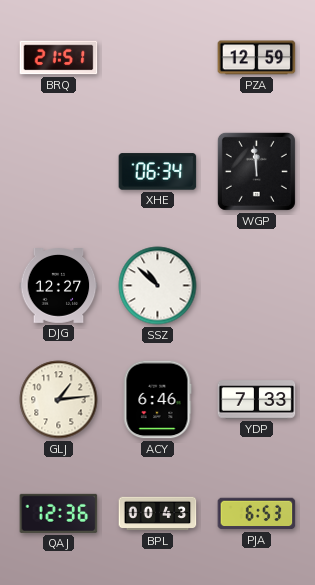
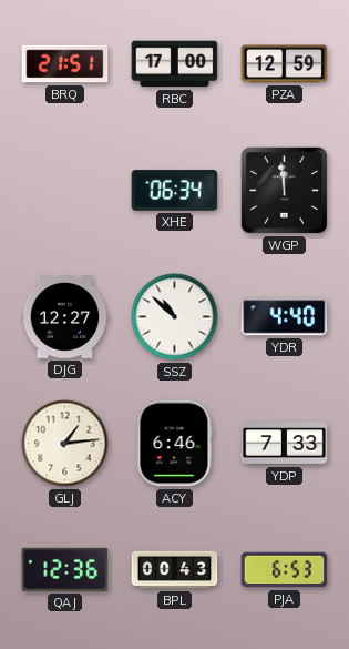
RBC: none -> 17:00
YDR: none -> 4:40
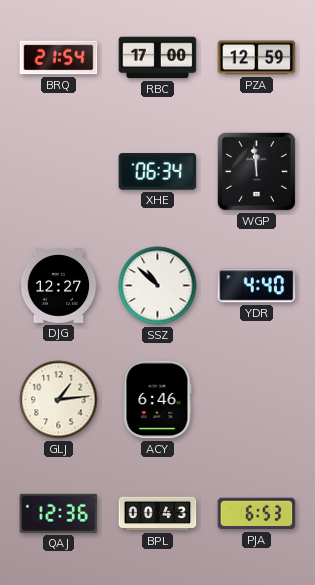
BRQ: 21:51 -> 21:54
YDP: 7:33 -> none
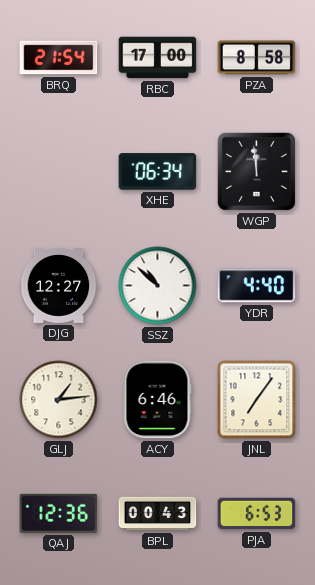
PZA: 12:59 -> 8:58
JNL: none -> 7:06
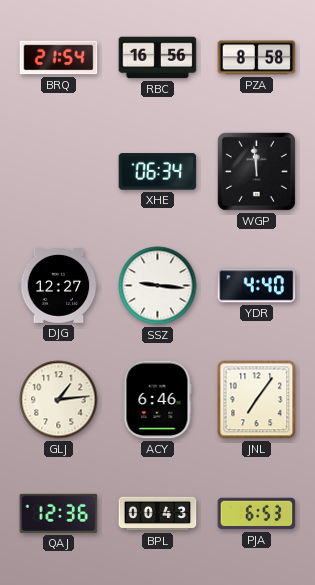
RBC: 17:00 -> 16:56
SSZ: 10:52 -> 9:16
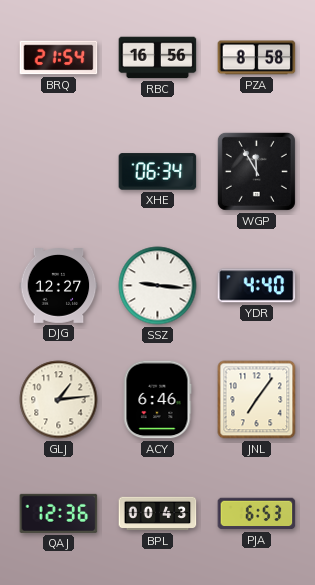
WGP: 11:59 -> 11:55
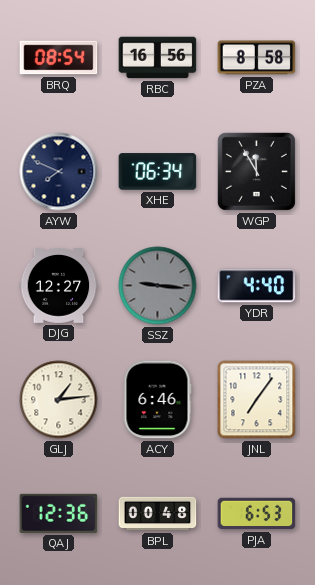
BRQ: 21:54 -> 08:54
AYW: none -> 7:49
SSZ dial: white -> grey
BPL: 00:43 -> 00:48
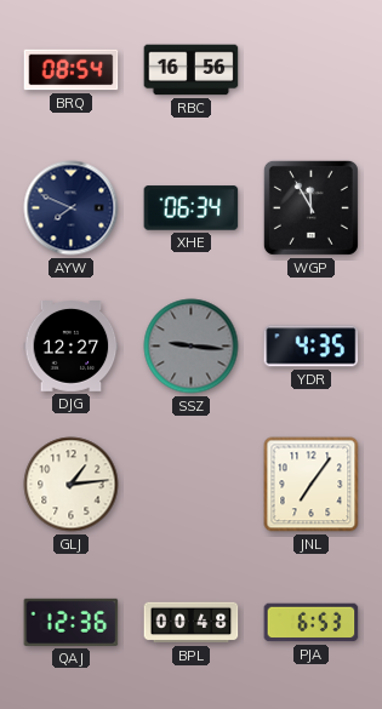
PZA: 8:58 -> none
YDR: 4:40 -> 4:35
ACY: 6:46 -> none
